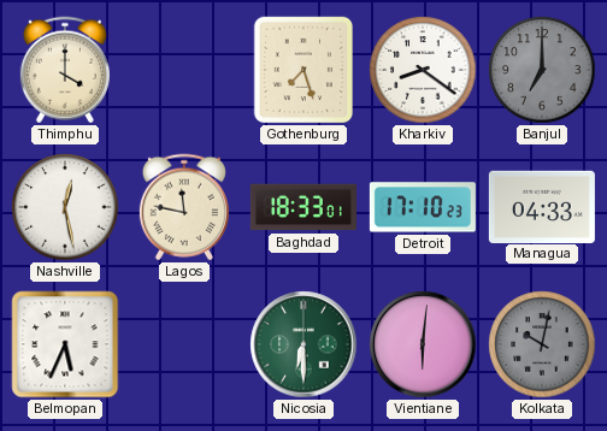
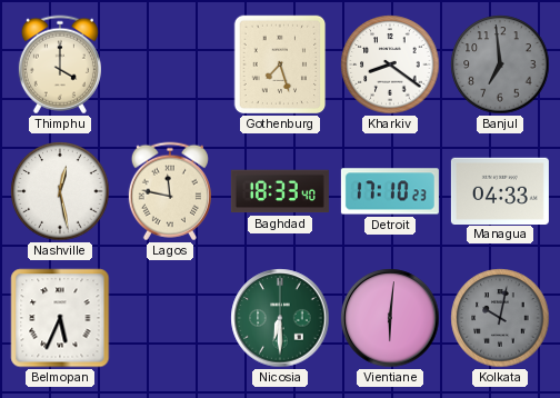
Banjul: 7:00 -> 6:59
Baghdad: 18:33:01 -> 18:33:40
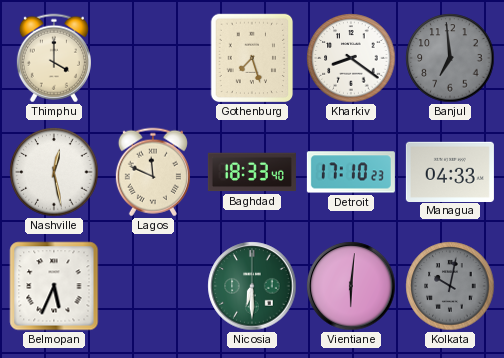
Lagos: 11:47 -> 11:49
